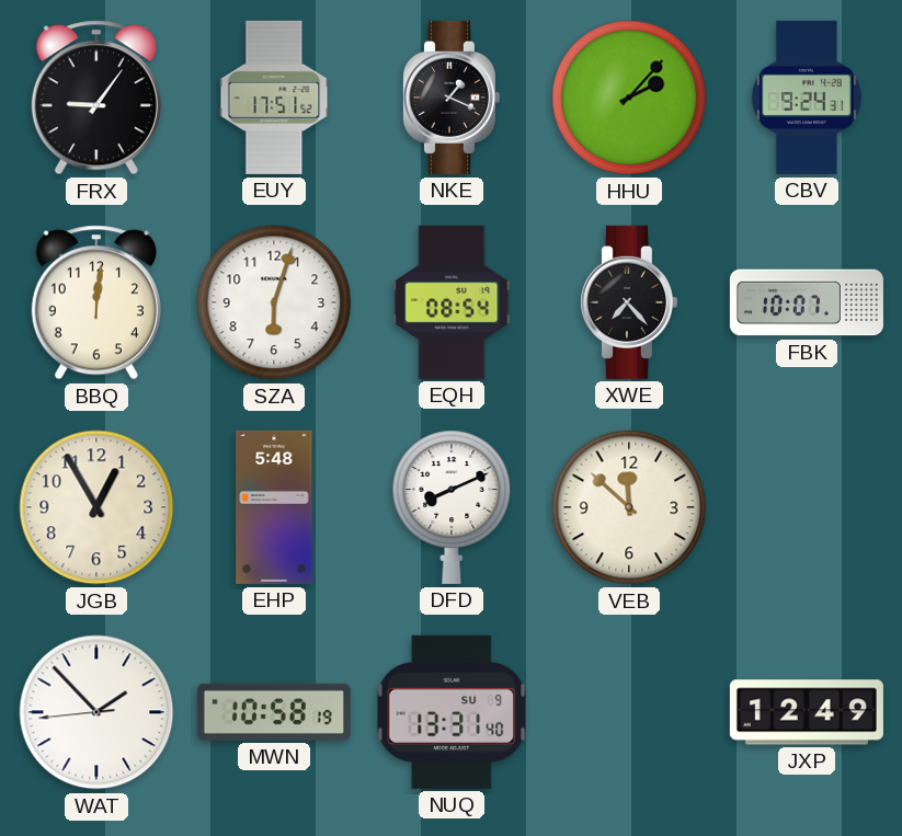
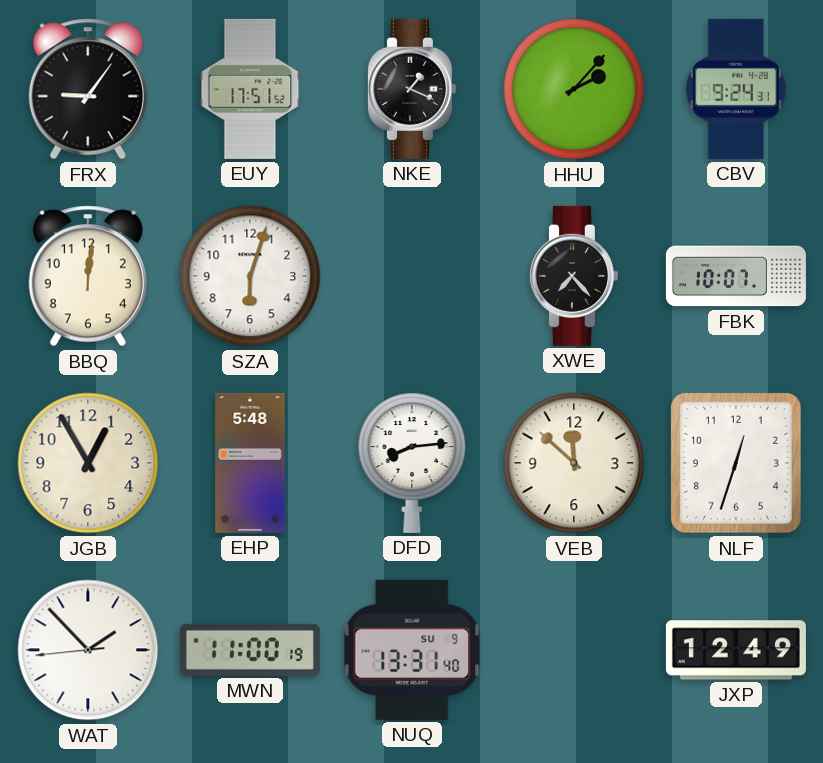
EQH: 08:54 -> none
DFD: 8:11 -> 8:14
NLF: none -> 12:33
MWN: 10:58 -> 11:00
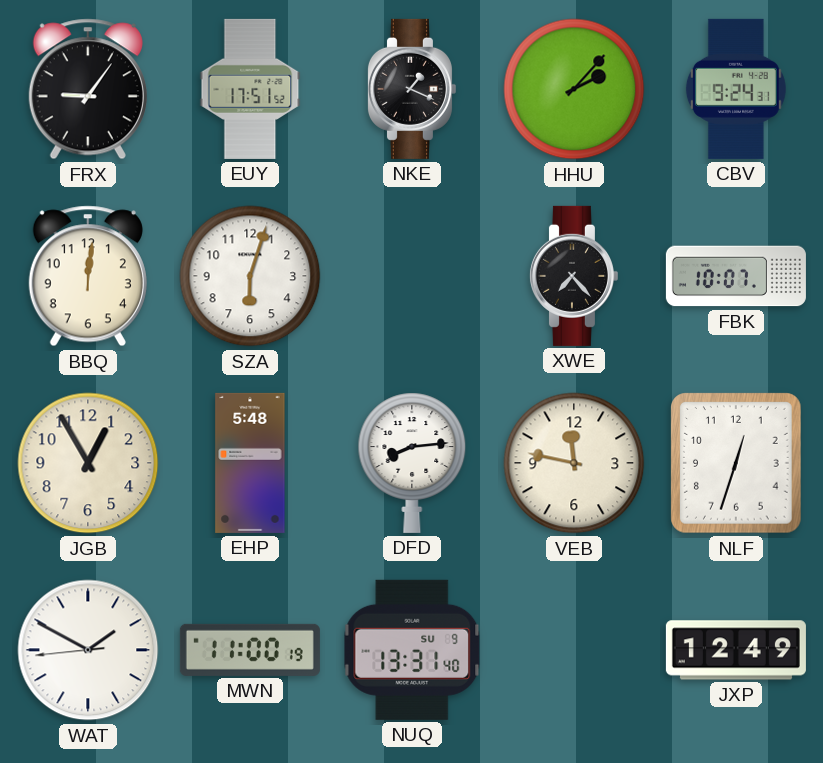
VEB: 11:52 -> 11:47
WAT: 1:52 -> 1:49
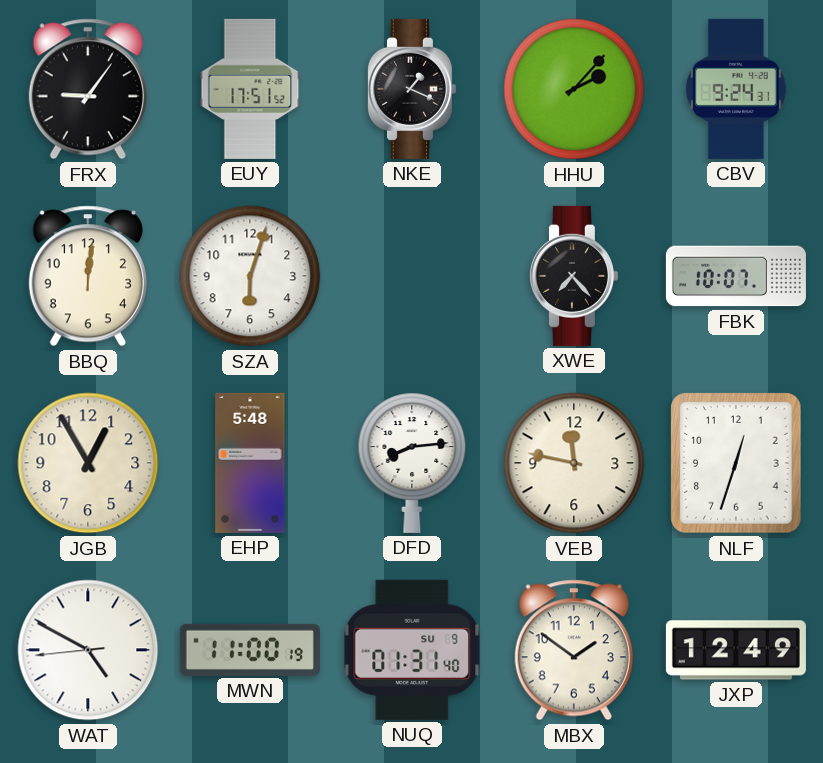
WAT: 1:49 -> 4:49
NUQ: 13:31 -> 01:31
MBX: none -> 1:51
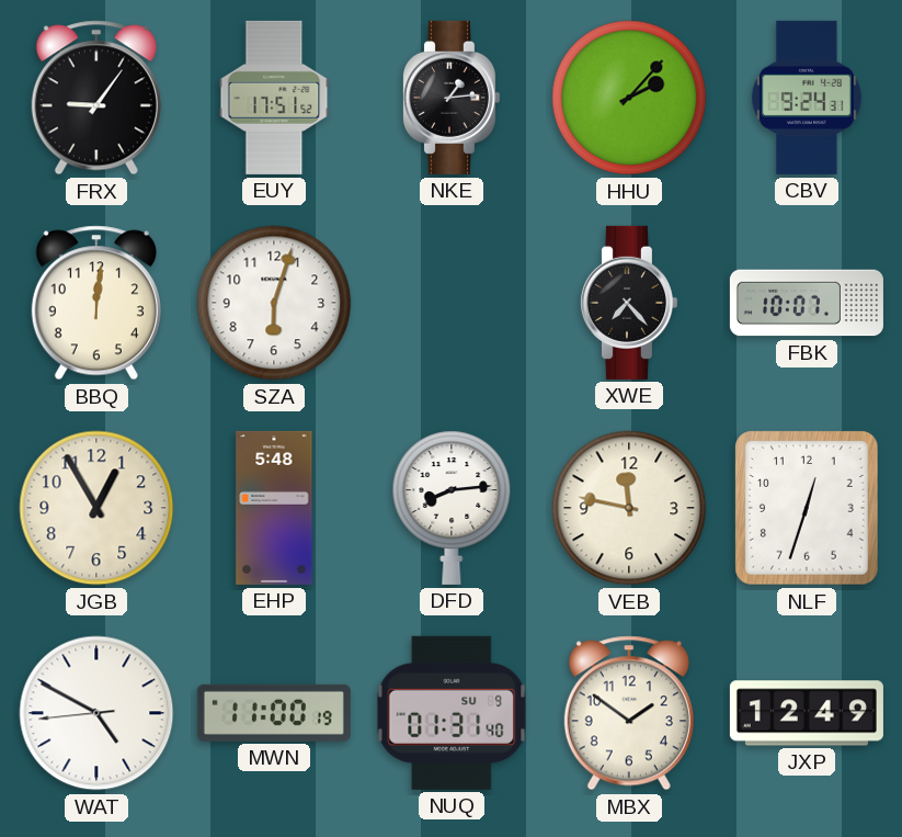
NKE: 1:19 -> 1:14
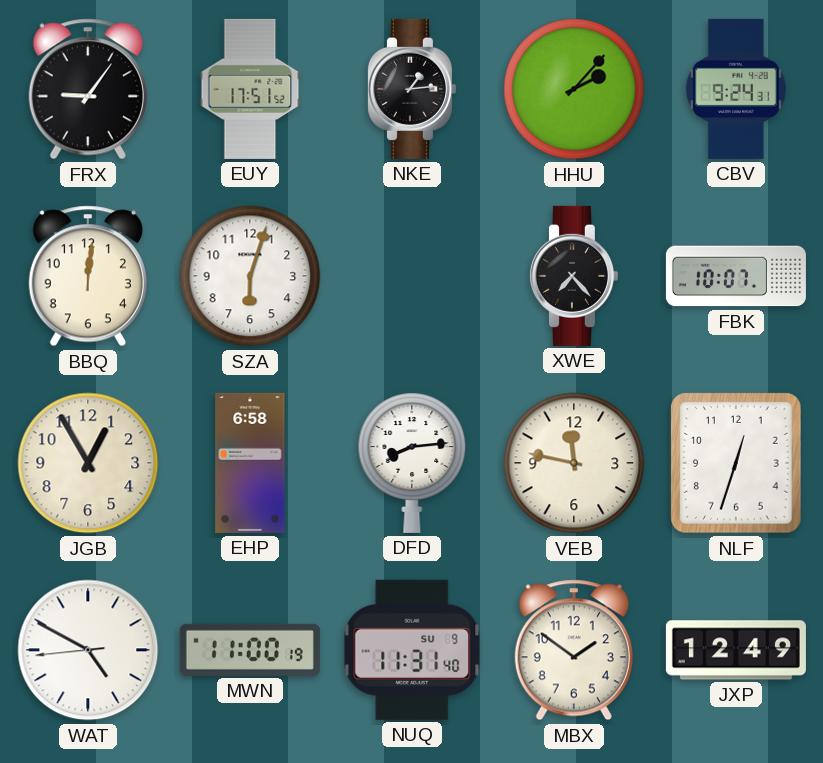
EHP: 5:48 -> 6:58
NUQ: 01:31 -> 11:31
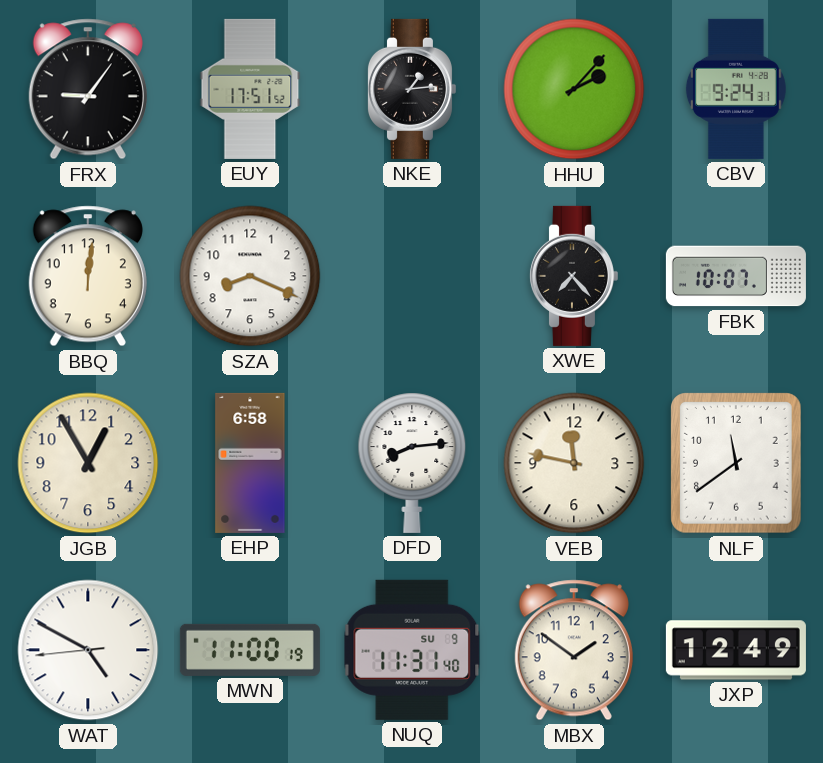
SZA: 6:03 -> 8:19
NLF: 12:33 -> 11:39
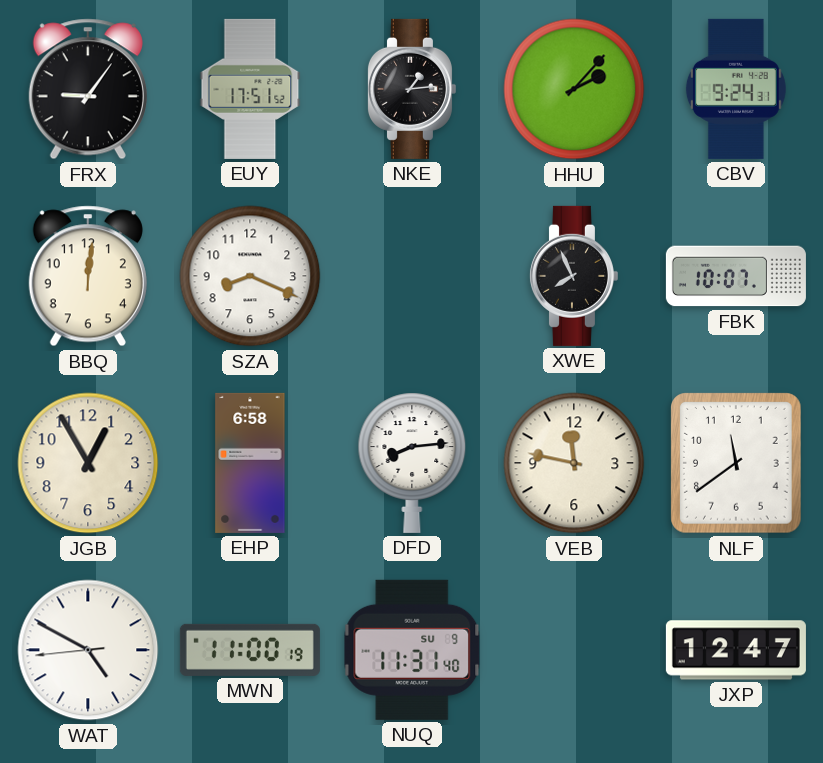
XWE: 7:23 -> 7:56
MBX: 1:51 -> none
JXP: 12:49 -> 12:47
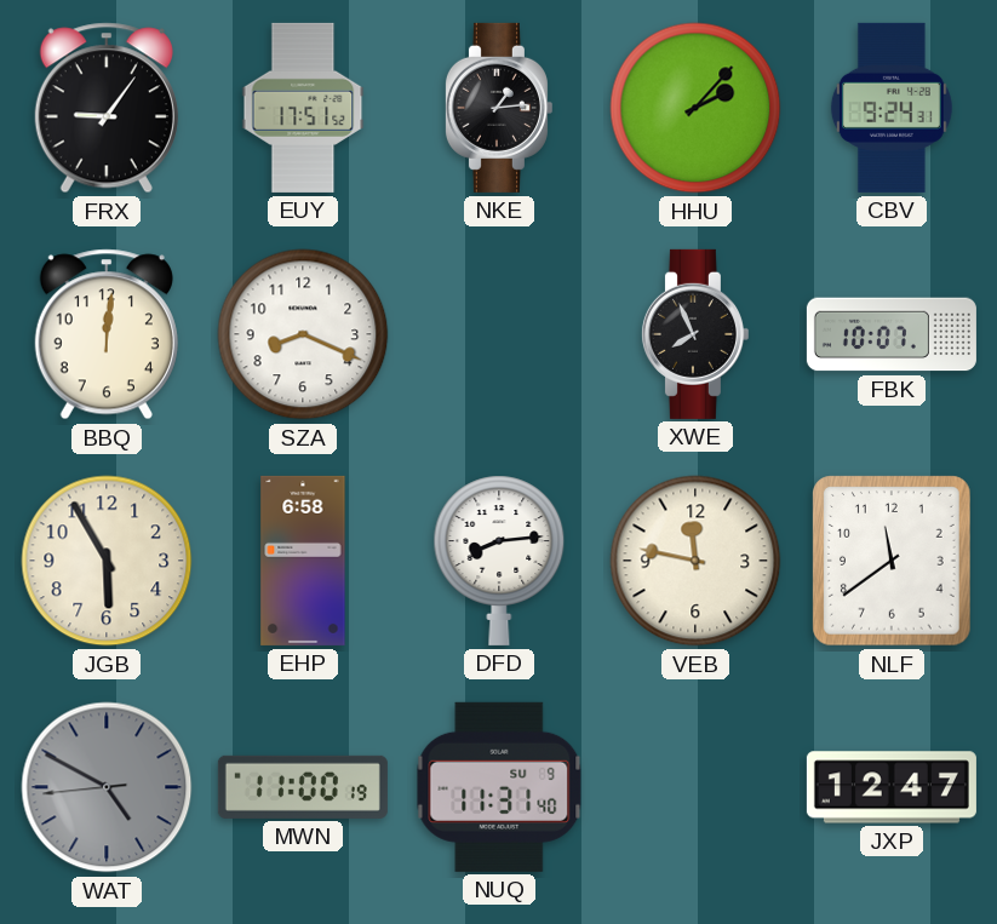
JGB: 12:55 -> 5:55
WAT dial: white -> grey
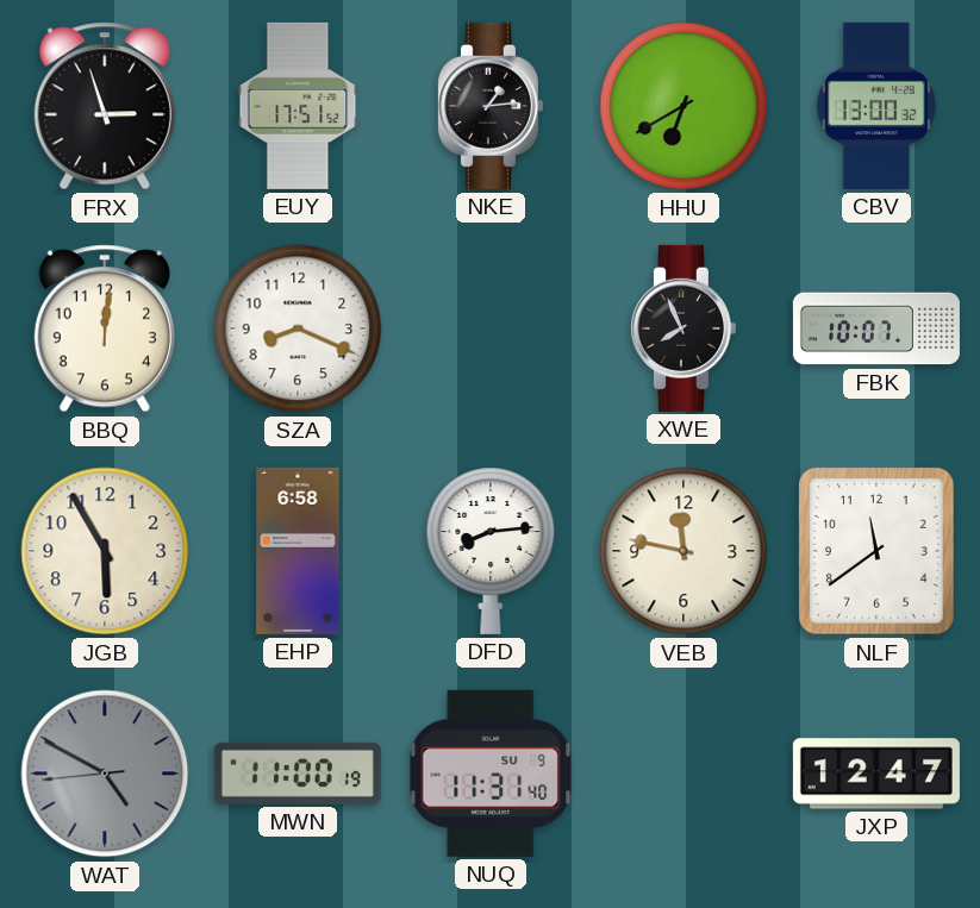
FRX: 9:06 -> 2:57
HHU: 2:07 -> 6:40
CBV: 9:24 -> 13:00
